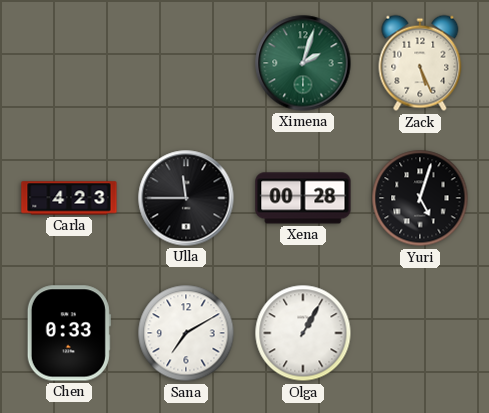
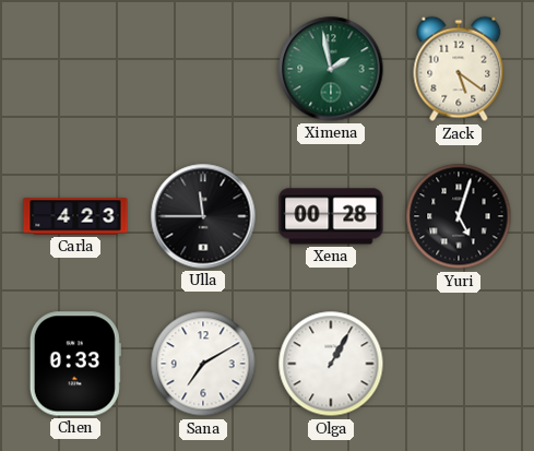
Ximena: 2:03 -> 1:58
Zack: 5:26 -> 5:21
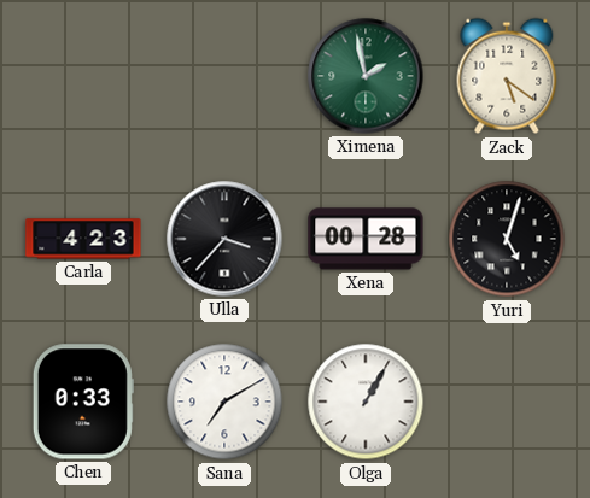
Ulla: 11:45 -> 3:37
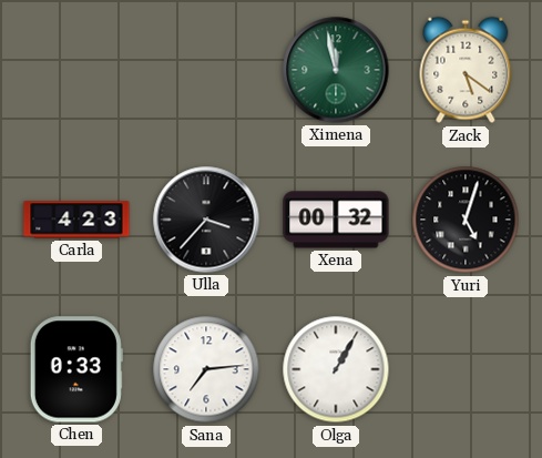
Ximena: 1:58 -> 11:58
Xena: 00:28 -> 00:32
Sana: 7:10 -> 7:14
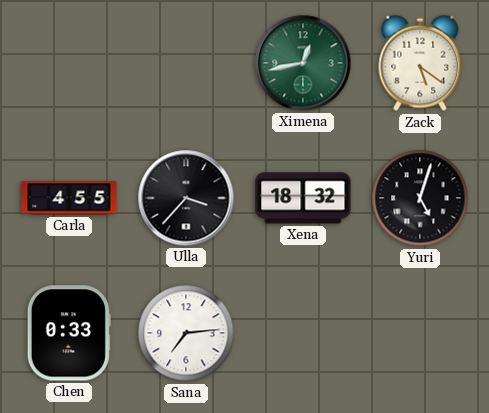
Ximena: 11:58 -> 12:43
Carla: 4:23 -> 4:55
Xena: 00:32 -> 18:32
Olga: 1:05 -> none
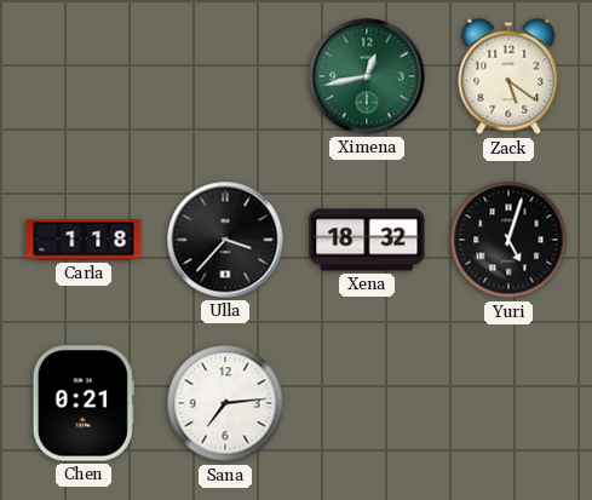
Carla: 4:55 -> 1:18
Chen: 0:33 -> 0:21
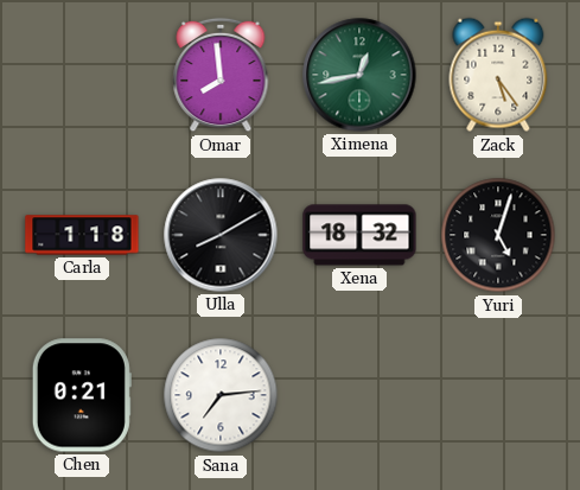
Omar: none -> 7:59
Zack: 5:21 -> 5:24
Ulla: 3:37 -> 8:10
